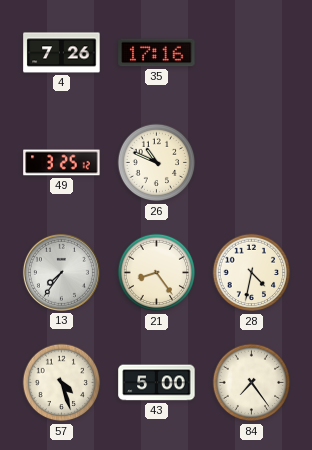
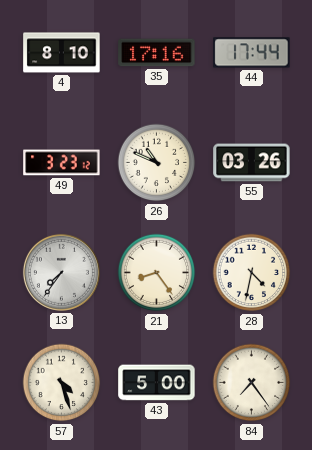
4: 7:26 -> 8:10
44: none -> 17:44
49: 3:25 -> 3:23
55: none -> 03:26
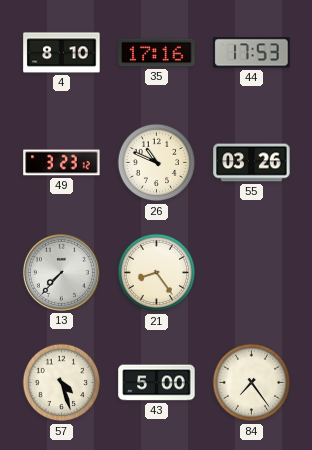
44: 17:44 -> 17:53
13: 7:36 -> 7:37
28: 4:32 -> none
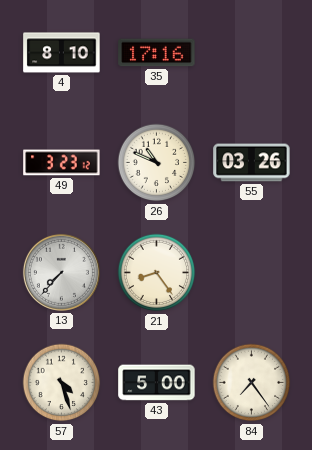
44: 17:53 -> none
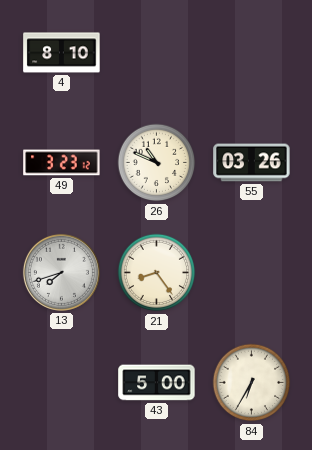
35: 17:16 -> none
13: 7:37 -> 7:42
57: 4:27 -> none
84: 7:24 -> 6:35
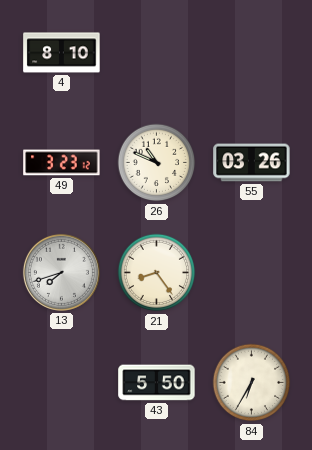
43: 5:00 -> 5:50
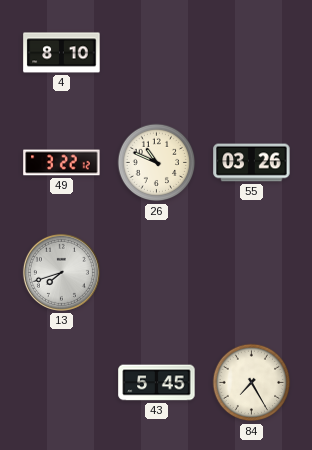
49: 3:23 -> 3:22
21: 8:24 -> none
43: 5:50 -> 5:45
84: 6:35 -> 7:25
